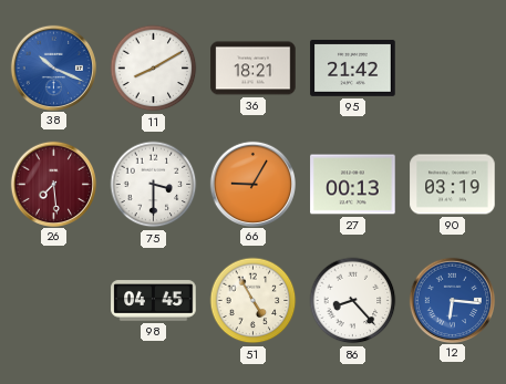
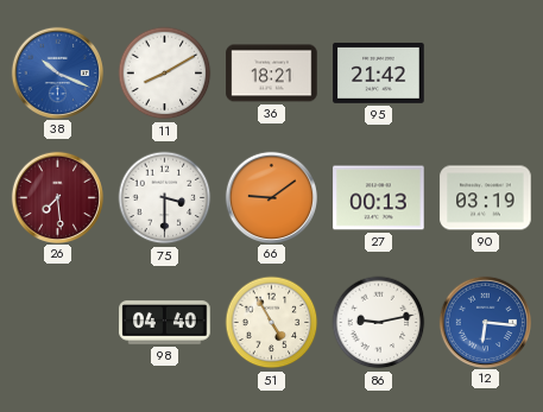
66: 9:05 -> 9:09
98: 04:45 -> 04:40
86: 8:23 -> 9:13
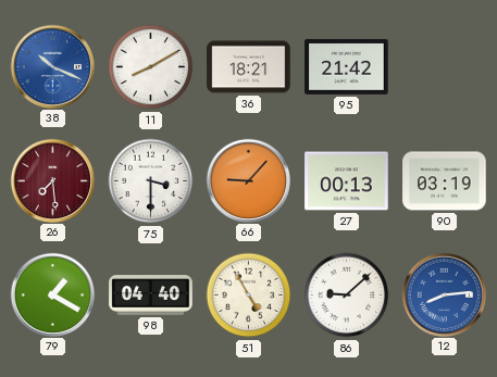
66: 9:09 -> 9:07
79: none -> 1:20
86: 9:13 -> 9:08
12: 6:16 -> 8:14
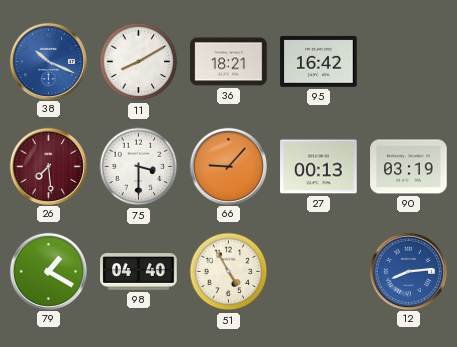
95: 21:42 -> 16:42
86: 9:08 -> none
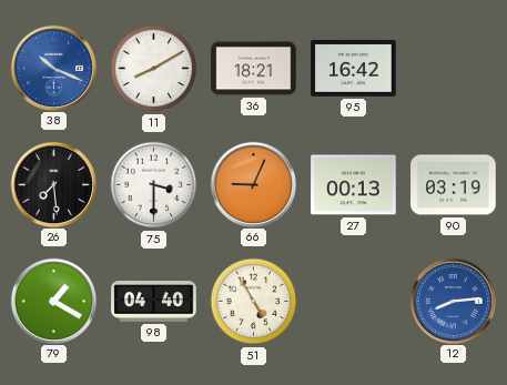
26 dial: burgundy -> black
66: 9:07 -> 9:04
